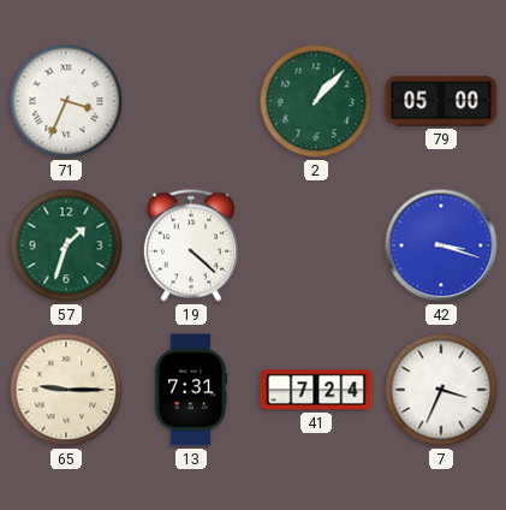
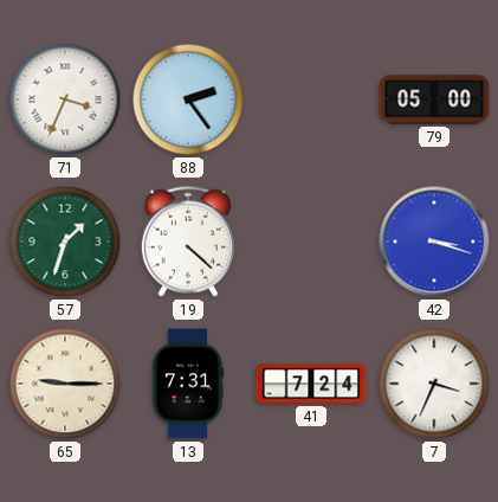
88: none -> 2:24
2: 1:07 -> none
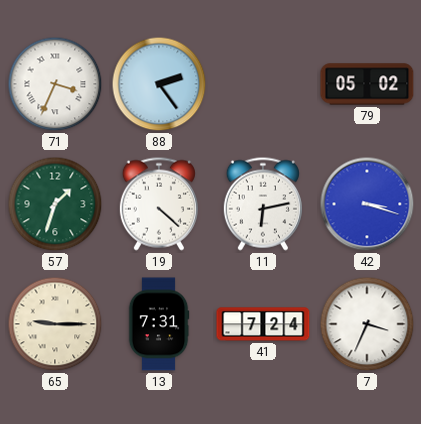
79: 05:00 -> 05:02
11: none -> 6:13
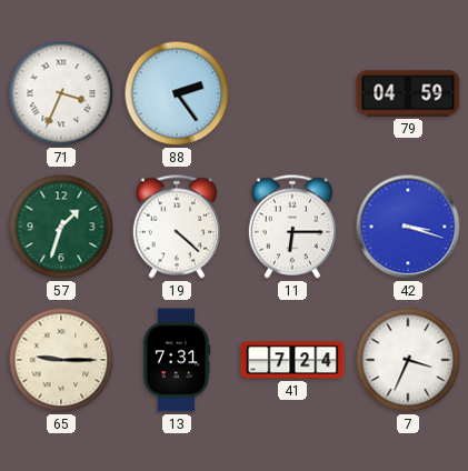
79: 05:02 -> 04:59
11: 6:13 -> 6:15
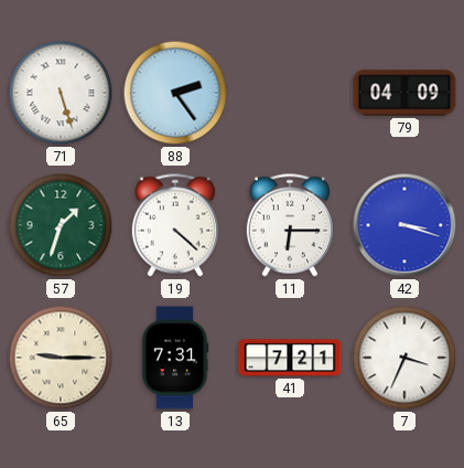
71: 3:34 -> 5:27
79: 04:59 -> 04:09
41: 7:24 -> 7:21
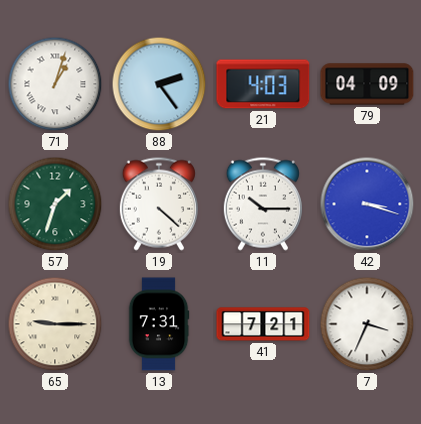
71: 5:27 -> 1:03
21: none -> 4:03
11: 6:15 -> 10:15
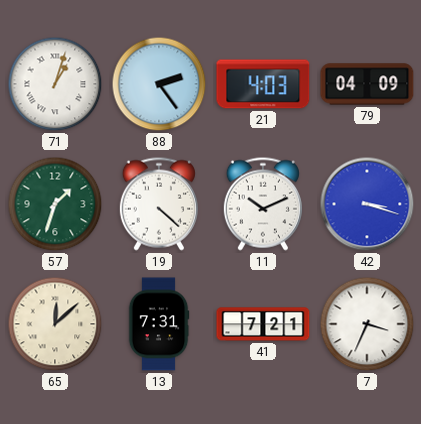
11: 10:15 -> 10:11
65: 9:15 -> 12:08
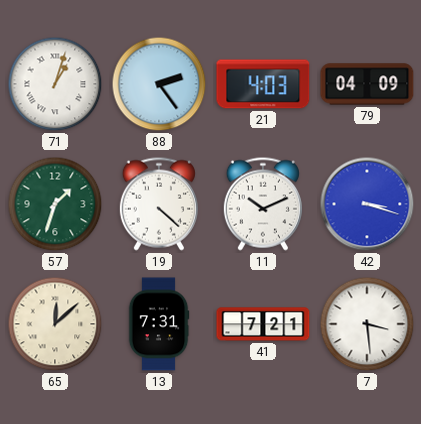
7: 3:34 -> 3:29
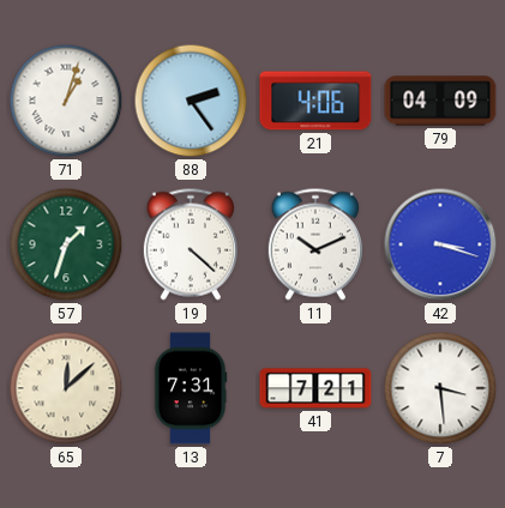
21: 4:03 -> 4:06
